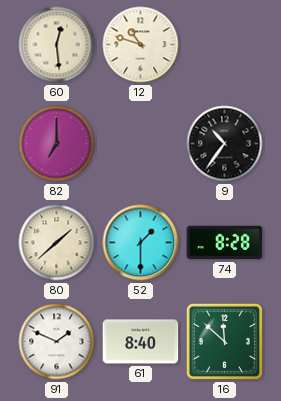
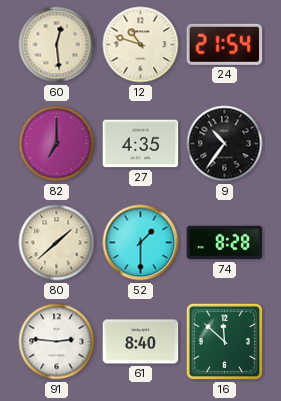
24: none -> 21:54
27: none -> 4:35
91: 1:49 -> 2:46
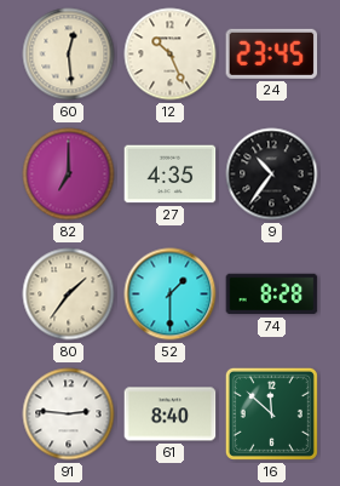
12: 10:48 -> 10:26
24: 21:54 -> 23:45
80: 1:38 -> 1:36
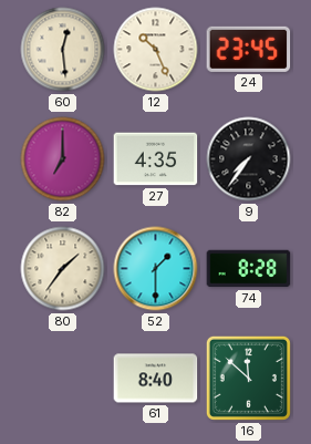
9: 10:36 -> 7:36
91: 2:46 -> none
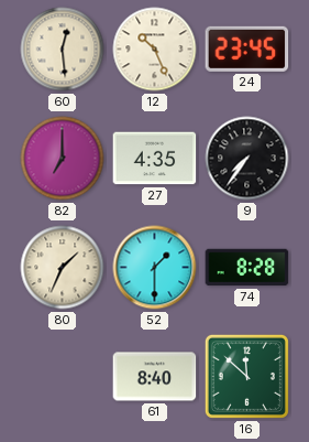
80: 1:36 -> 1:34
